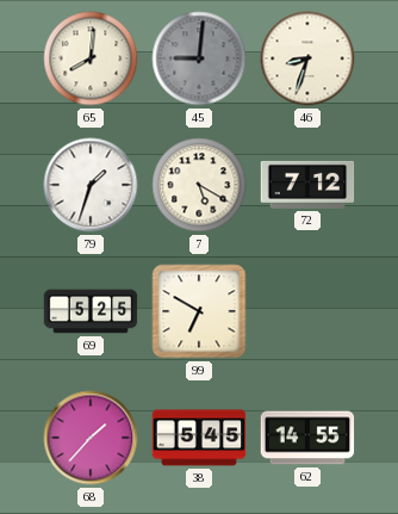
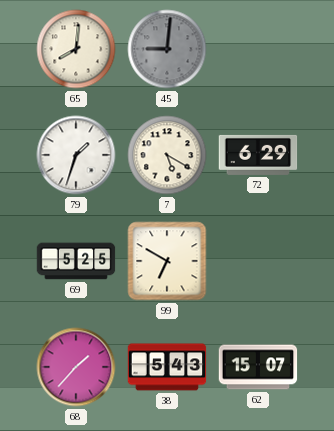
46: 8:33 -> none
72: 7:12 -> 6:29
38: 5:45 -> 5:43
62: 14:55 -> 15:07
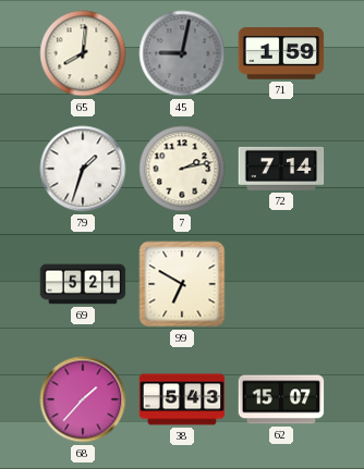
45: 9:01 -> 9:02
71: none -> 1:59
7: 5:20 -> 2:13
72: 6:29 -> 7:14
69: 5:25 -> 5:21
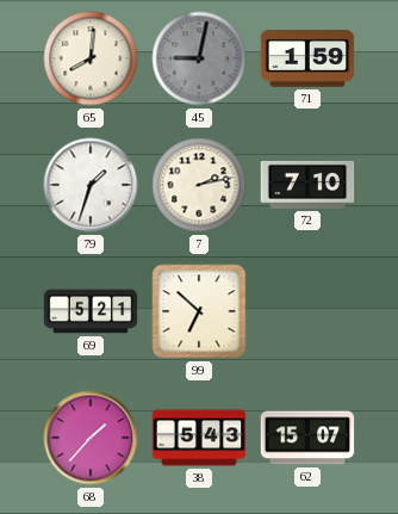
72: 7:14 -> 7:10
99: 6:50 -> 6:52
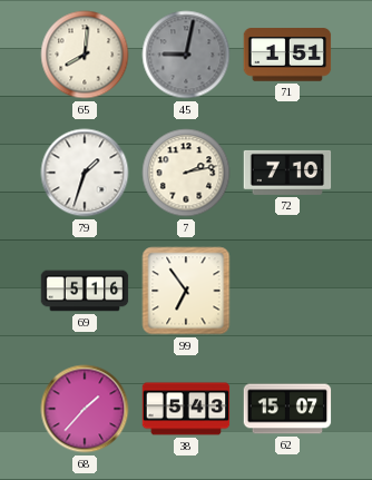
71: 1:59 -> 1:51
69: 5:21 -> 5:16
99: 6:52 -> 6:54
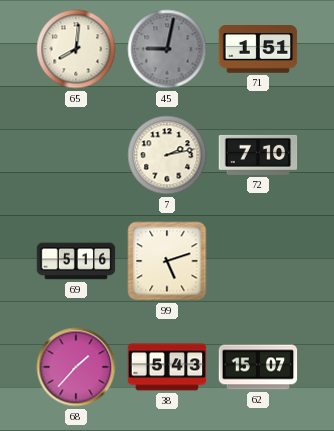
79: 1:33 -> none
99: 6:54 -> 5:12
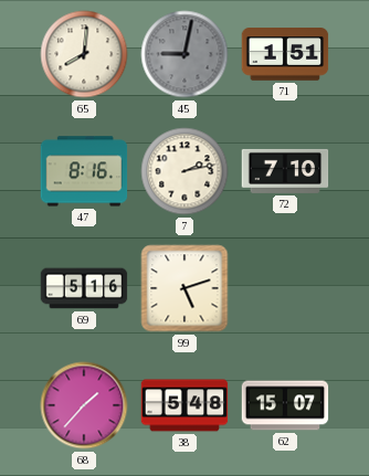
47: none -> 8:16
38: 5:43 -> 5:48
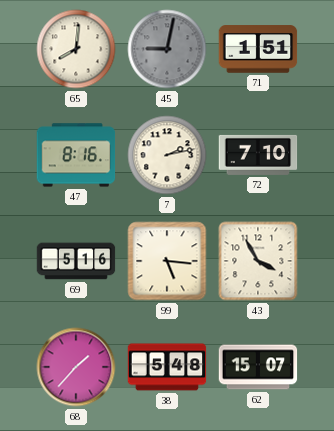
99: 5:12 -> 5:16
43: none -> 3:55
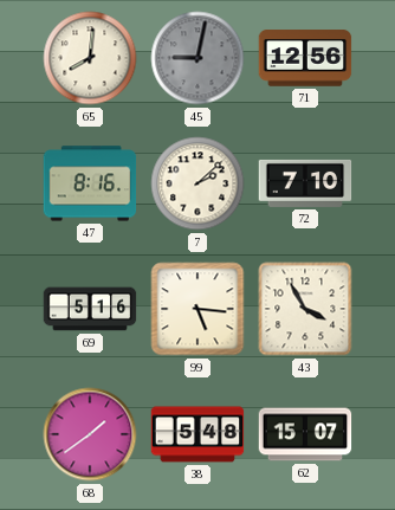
71: 1:51 -> 12:56
7: 2:13 -> 2:08
68: 1:37 -> 1:39
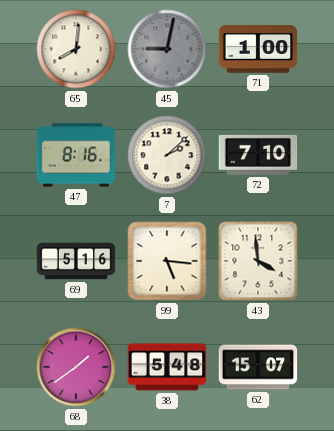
71: 12:56 -> 1:00
43: 3:55 -> 3:59
